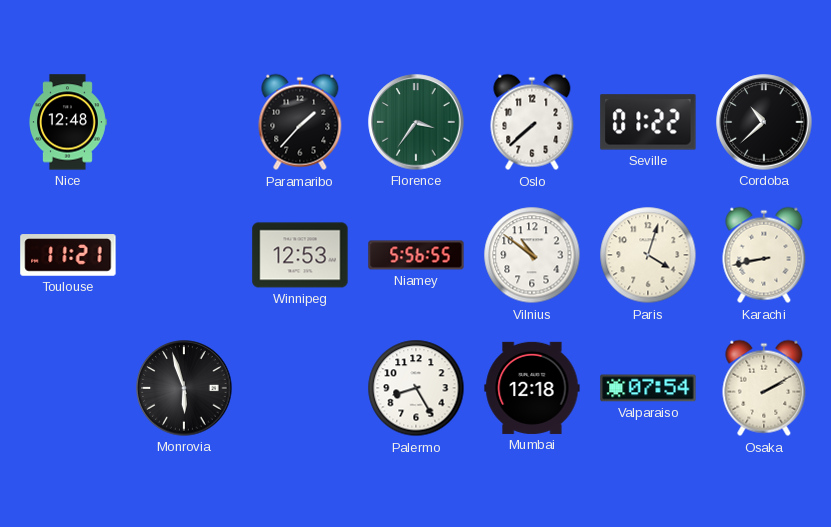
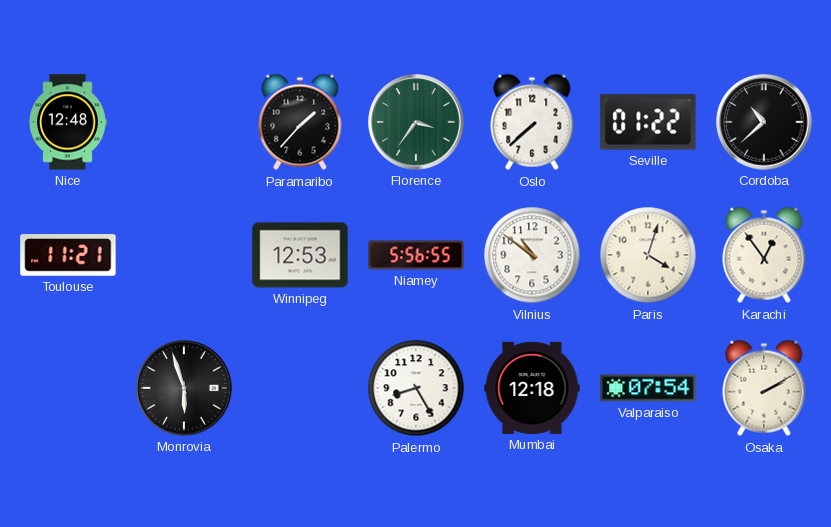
Karachi: 8:43 -> 12:54
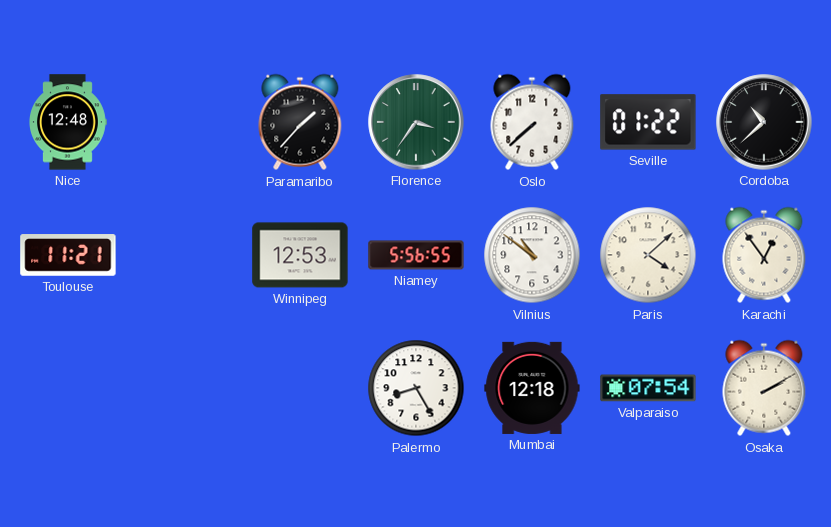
Paris: 4:03 -> 4:08
Monrovia: 5:57 -> none
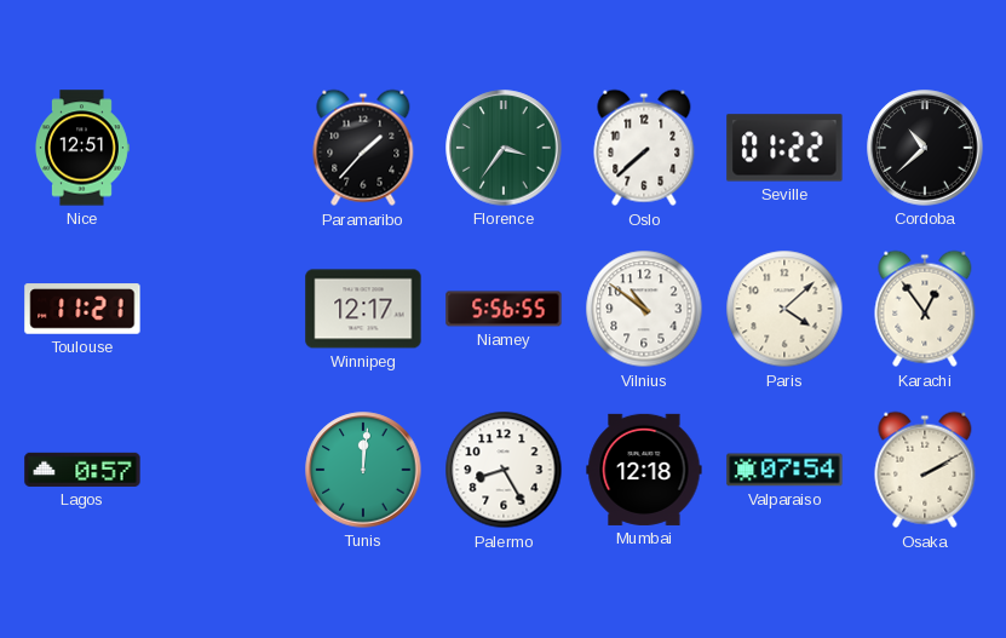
Nice: 12:48 -> 12:51
Winnipeg: 12:53 -> 12:17
Lagos: none -> 0:57
Tunis: none -> 12:01
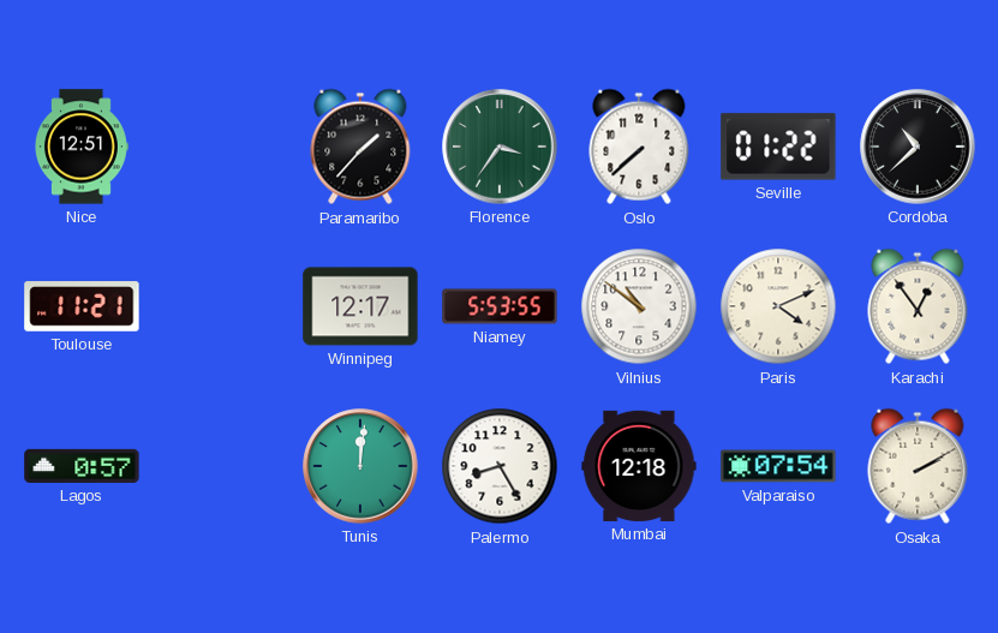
Niamey: 5:56 -> 5:53
Paris: 4:08 -> 4:11
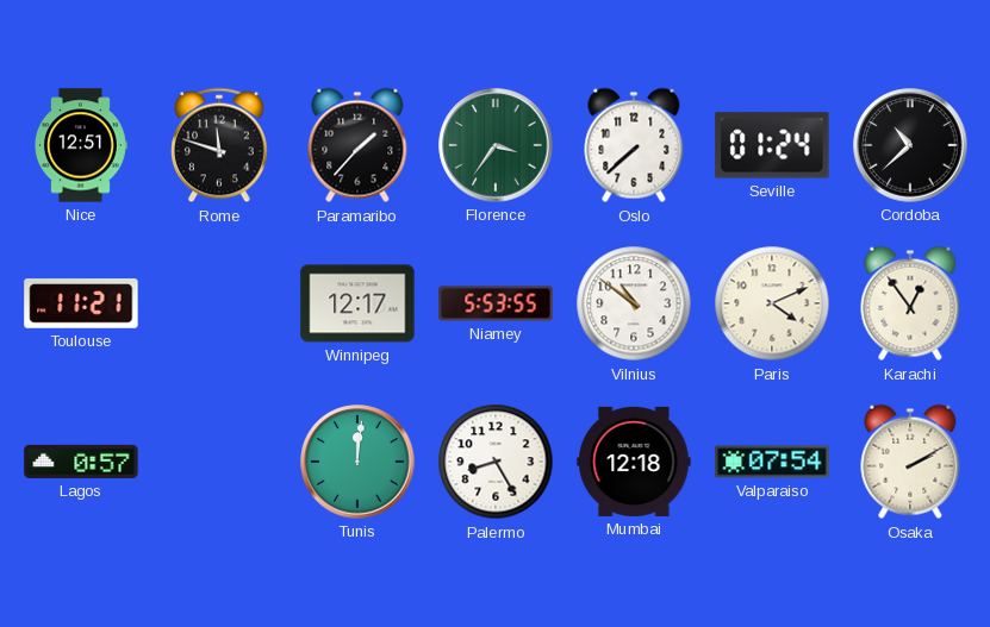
Rome: none -> 11:48
Seville: 01:22 -> 01:24
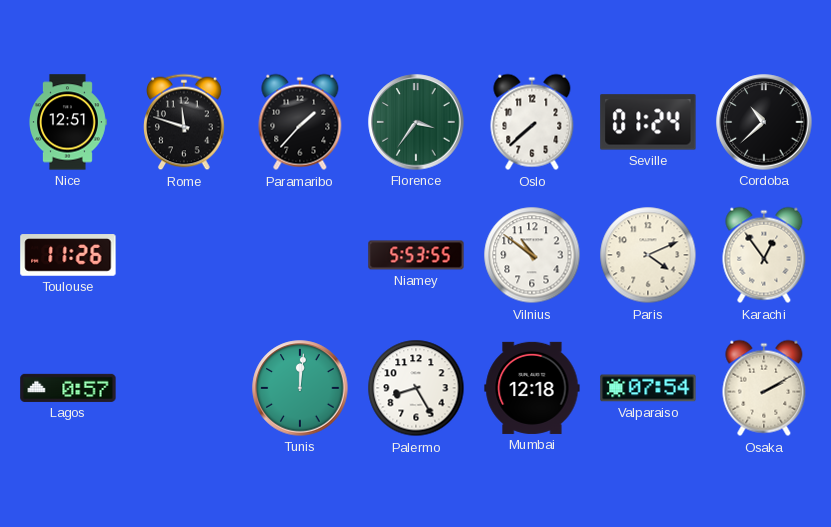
Toulouse: 11:21 -> 11:26
Winnipeg: 12:17 -> none
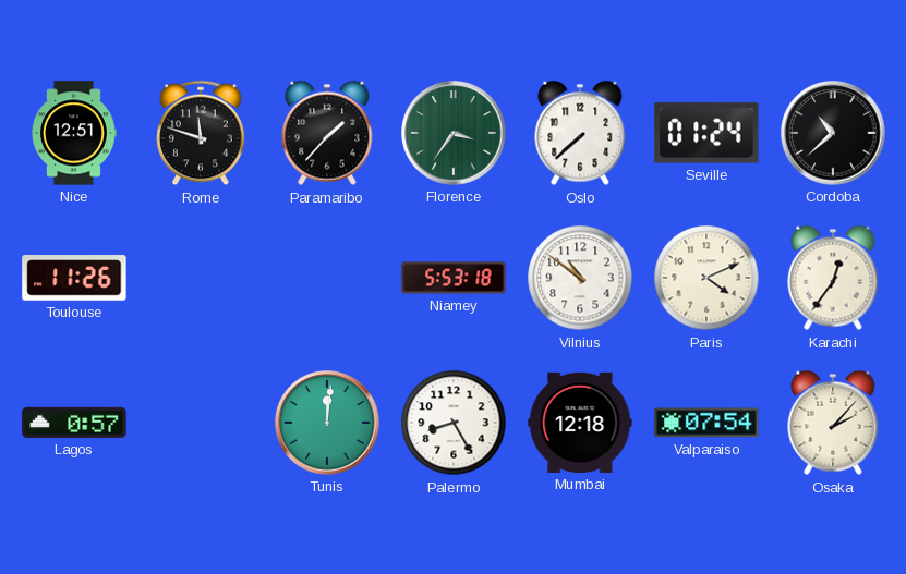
Niamey: 5:53:55 -> 5:53:18
Karachi: 12:54 -> 12:36
Osaka: 2:10 -> 2:07
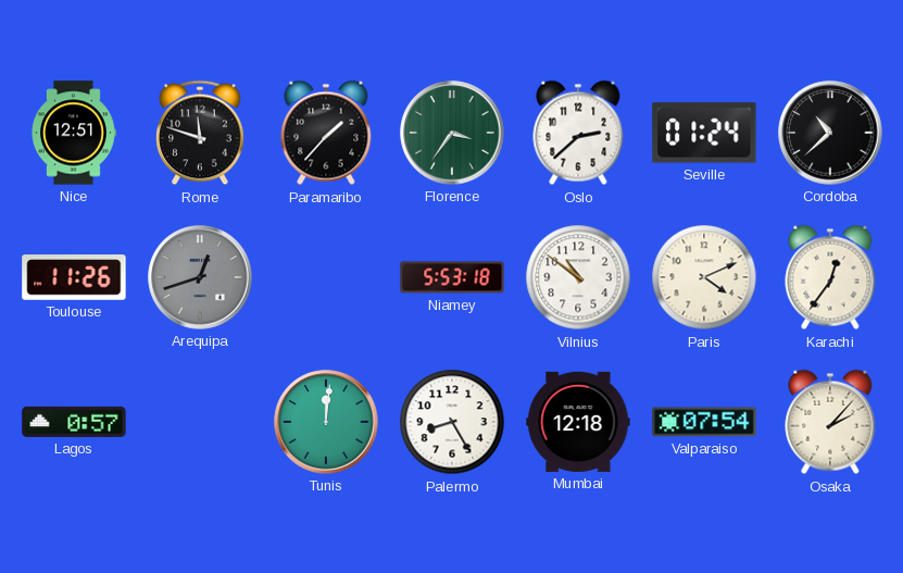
Oslo: 7:38 -> 2:38
Arequipa: none -> 12:42
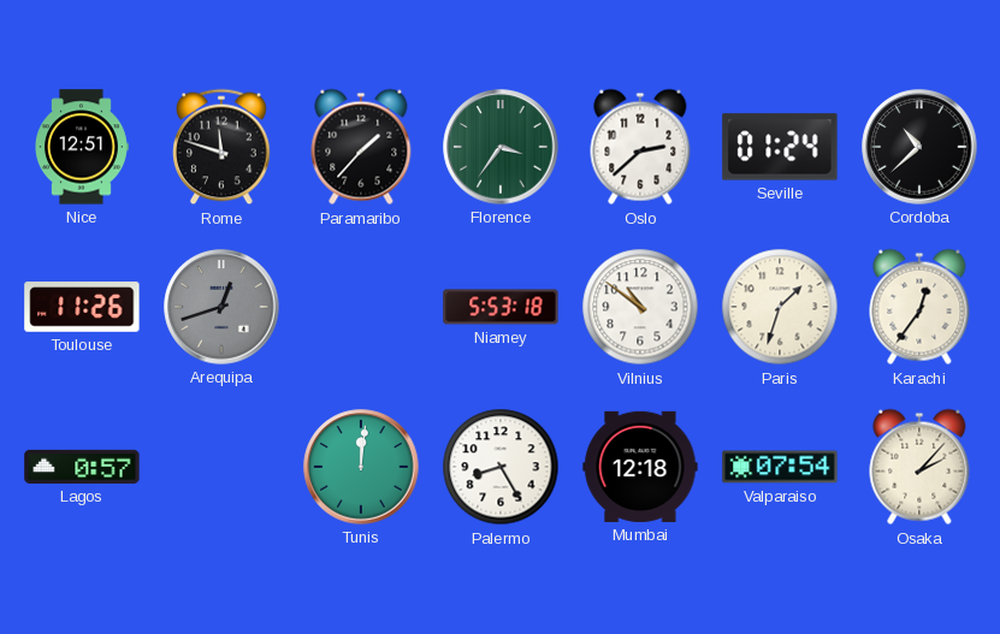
Paris: 4:11 -> 1:33
